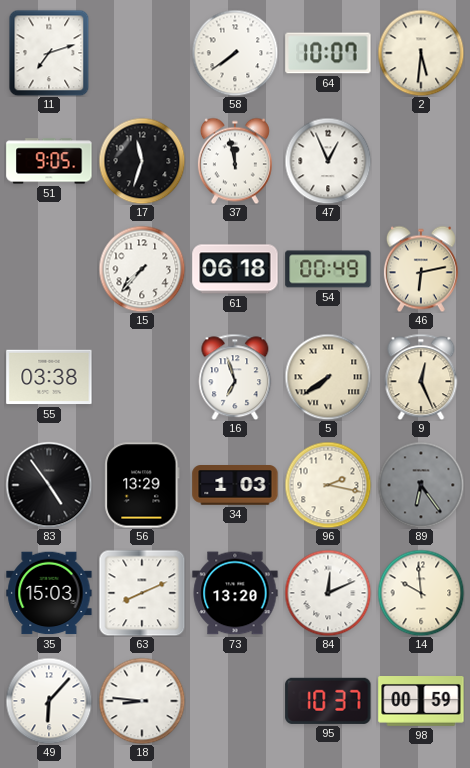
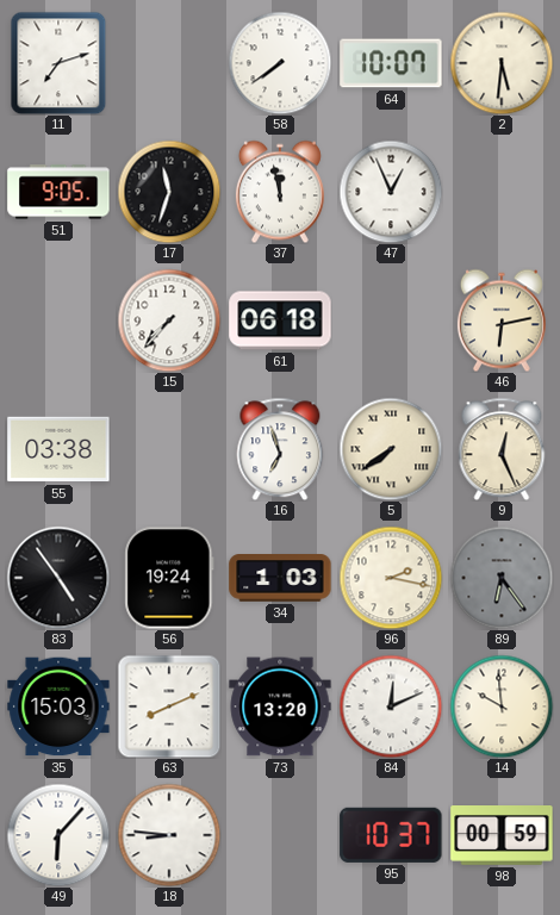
54: 00:49 -> none
56: 13:29 -> 19:24
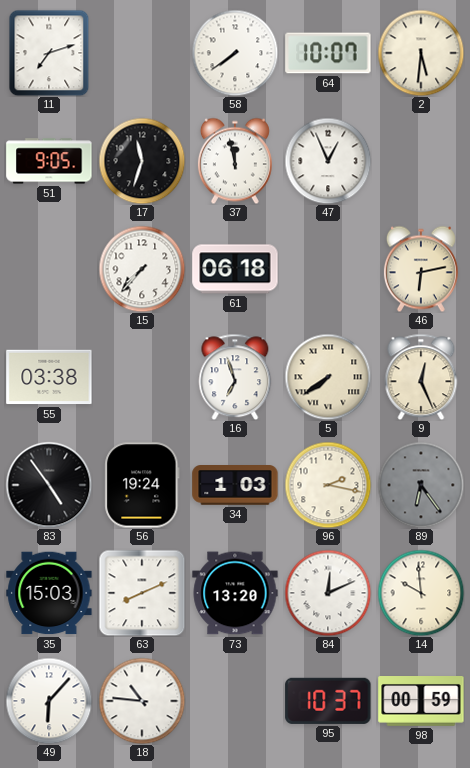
18: 8:46 -> 10:46
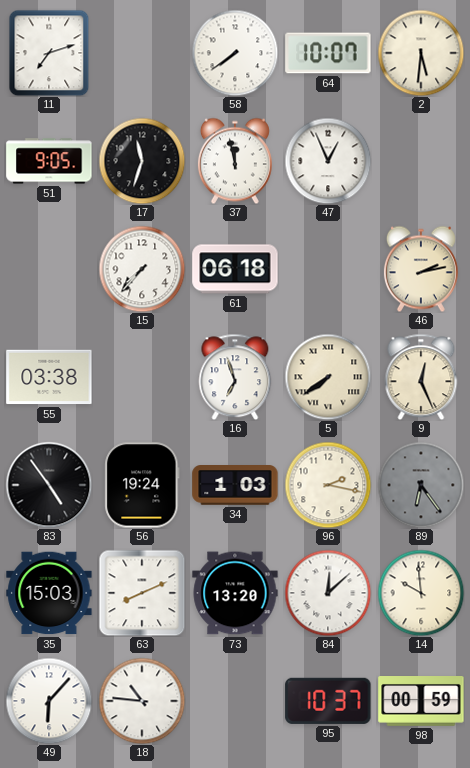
46: 6:13 -> 2:13
84: 12:11 -> 12:08
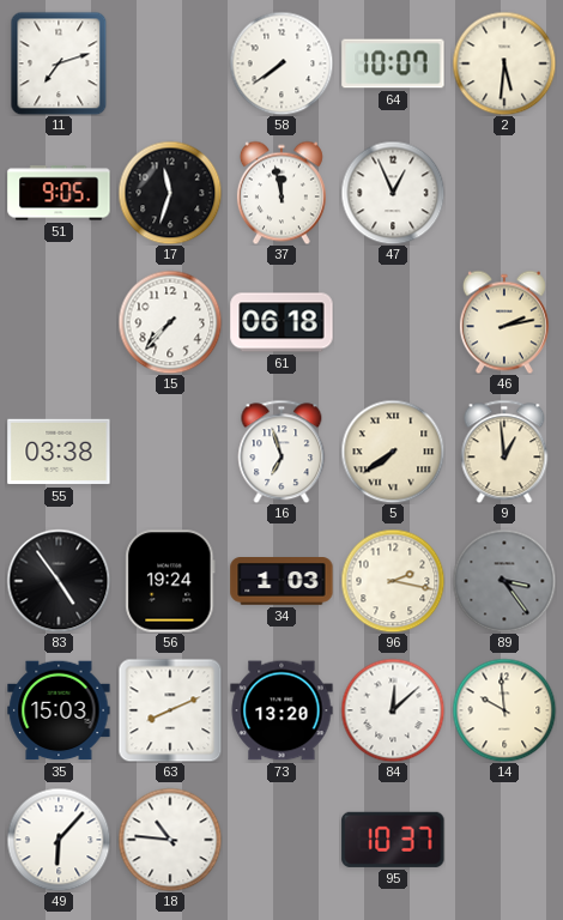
9: 12:26 -> 12:59
89: 6:24 -> 3:24
98: 00:59 -> none
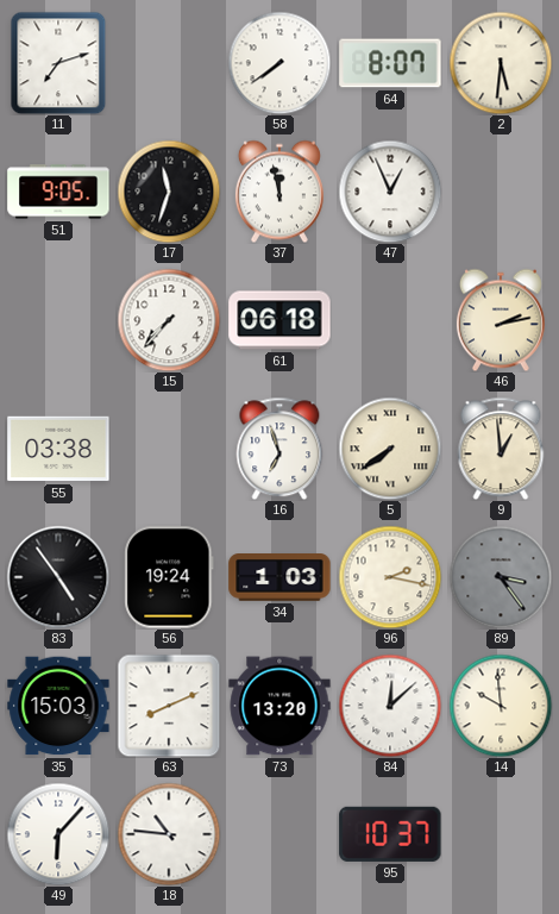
64: 10:07 -> 8:07
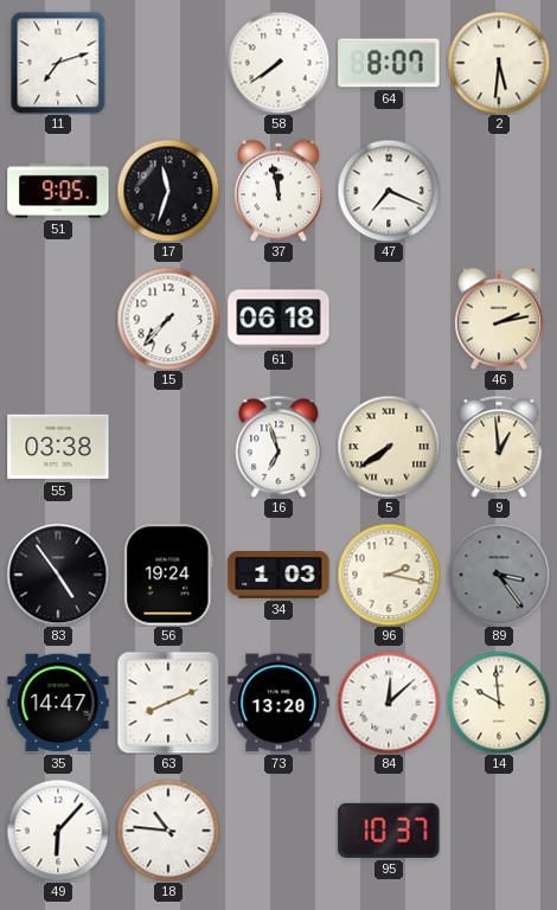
47: 12:56 -> 7:19
35: 15:03 -> 14:47
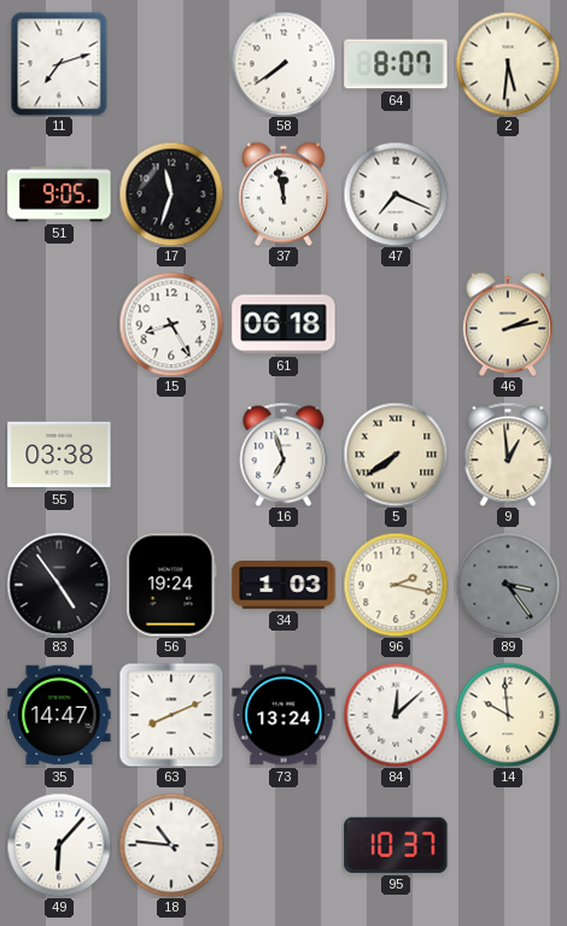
15: 7:37 -> 8:25
73: 13:20 -> 13:24
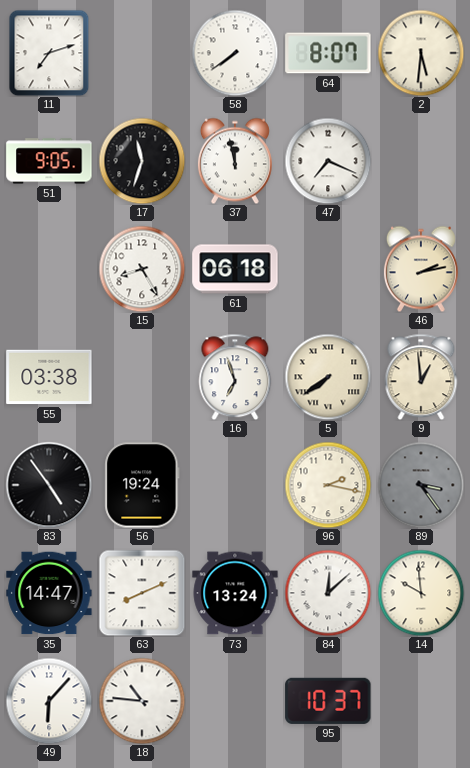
34: 1:03 -> none
